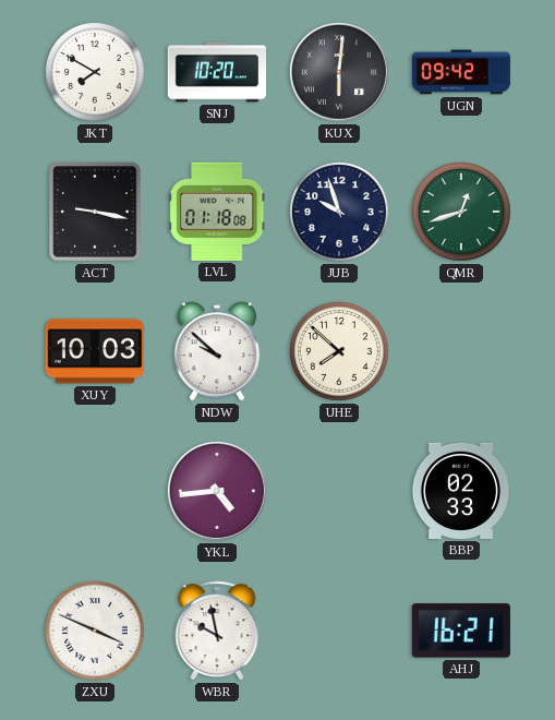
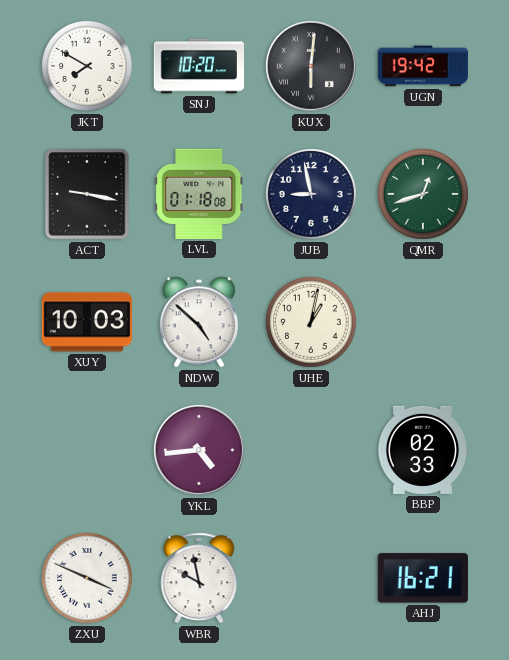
UGN: 09:42 -> 19:42
JUB: 9:57 -> 8:58
NDW: 9:52 -> 4:52
UHE: 7:52 -> 1:02
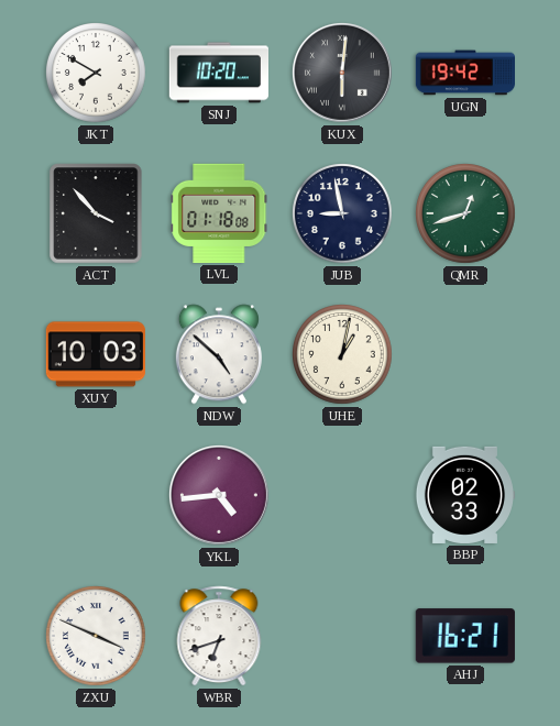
ACT: 9:17 -> 3:53
WBR: 9:58 -> 6:42
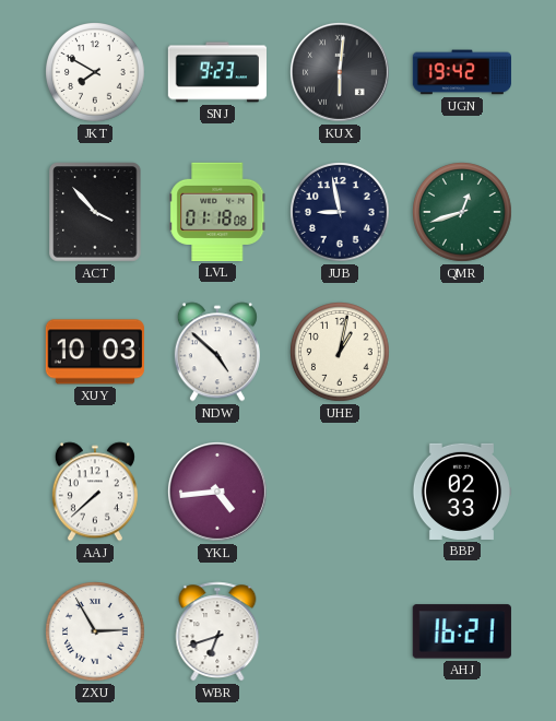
SNJ: 10:20 -> 9:23
AAJ: none -> 7:38
ZXU: 3:49 -> 2:55
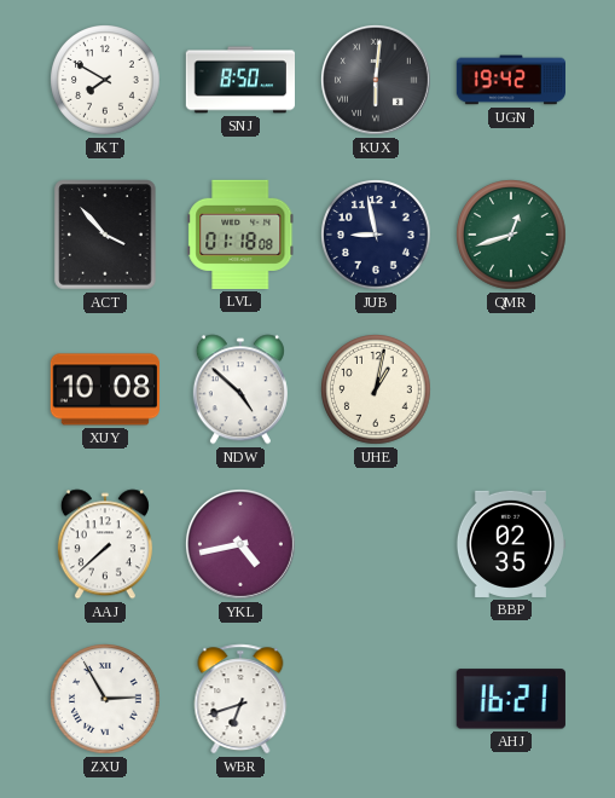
SNJ: 9:23 -> 8:50
XUY: 10:03 -> 10:08
YKL: 4:44 -> 4:43
BBP: 02:33 -> 02:35
